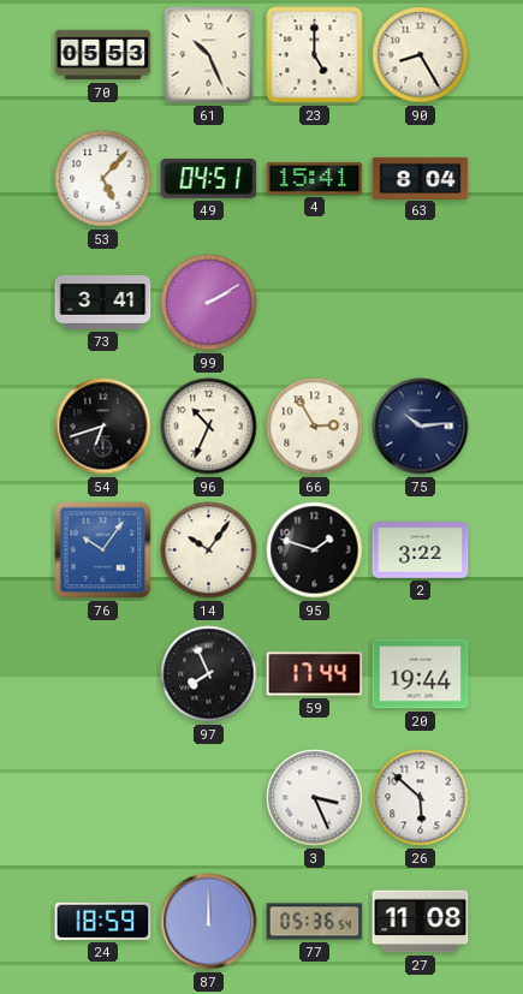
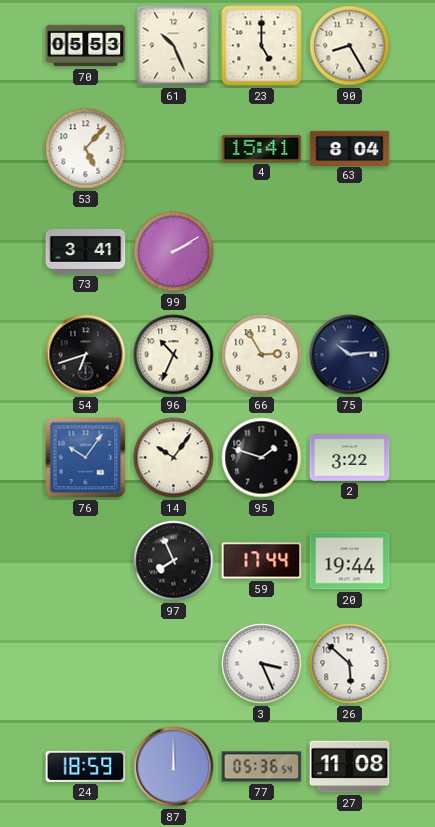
49: 04:51 -> none
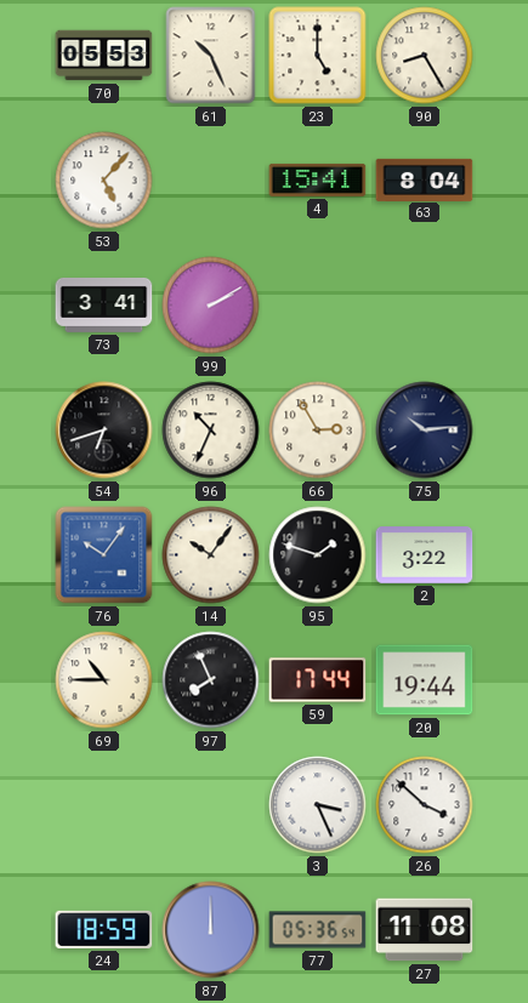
69: none -> 10:45
26: 5:52 -> 3:52
